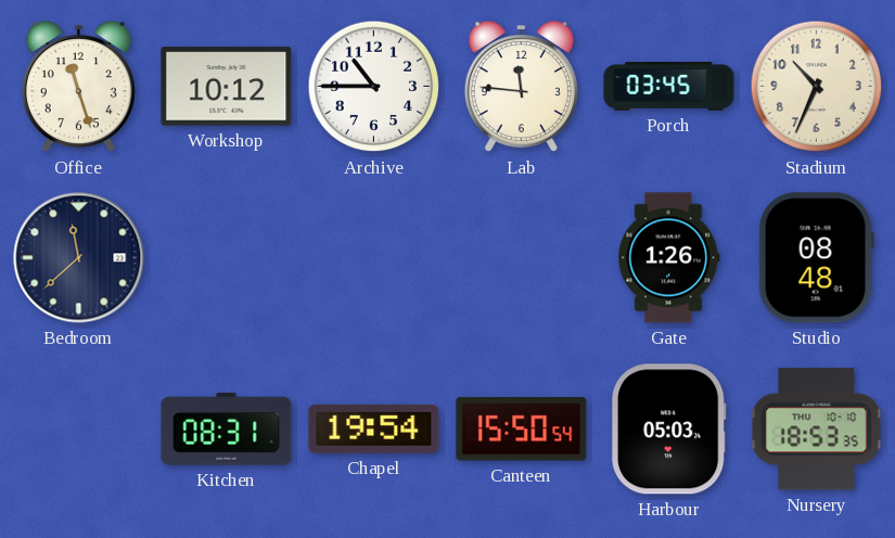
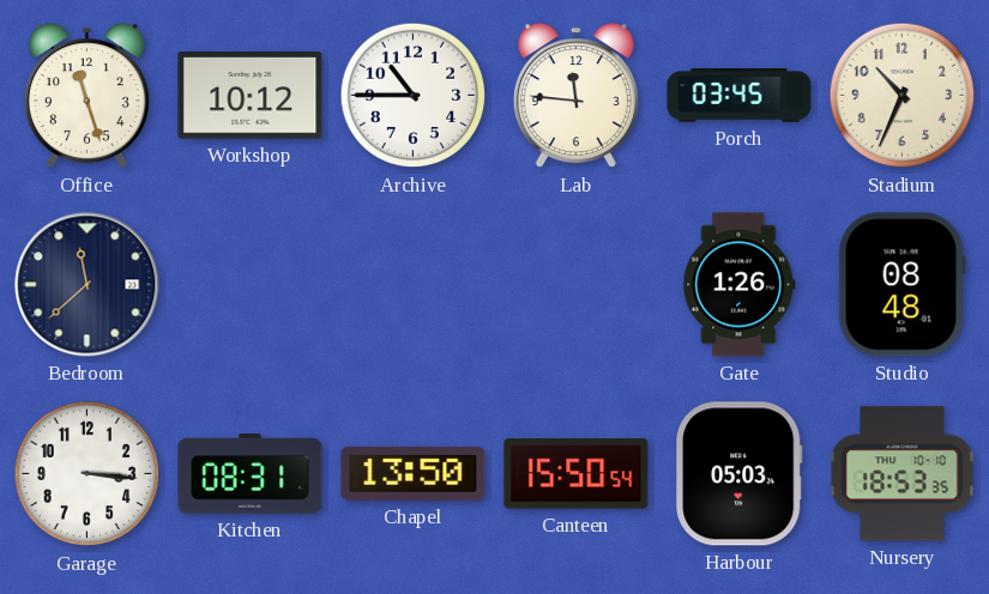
Garage: none -> 3:16
Chapel: 19:54 -> 13:50
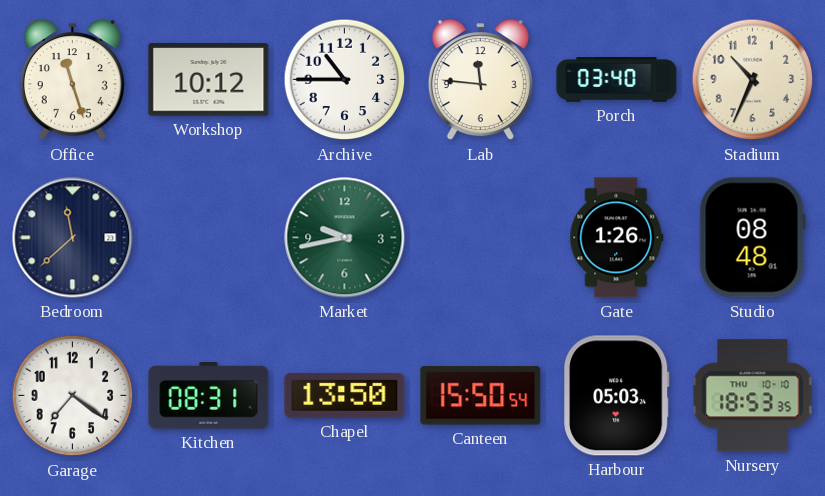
Porch: 03:45 -> 03:40
Market: none -> 9:43
Garage: 3:16 -> 7:21
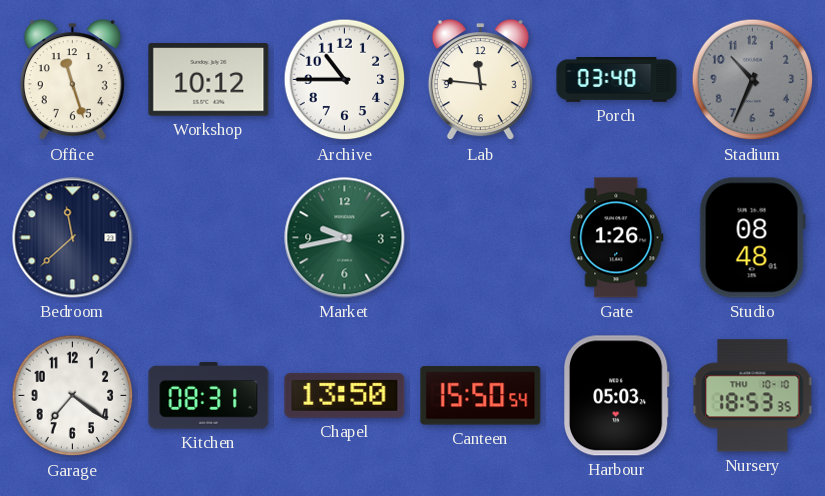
Stadium dial: cream -> grey
